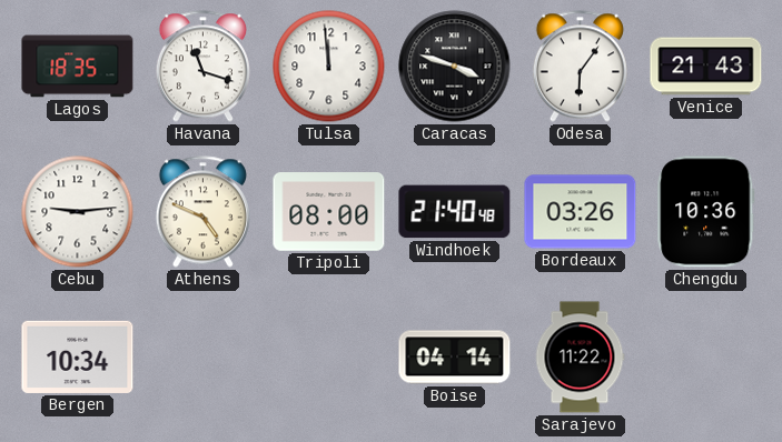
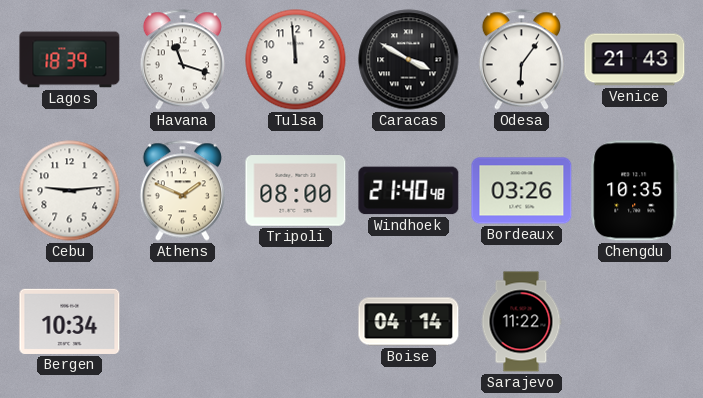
Lagos: 18:35 -> 18:39
Caracas: 3:48 -> 3:50
Athens: 4:49 -> 1:49
Chengdu: 10:36 -> 10:35
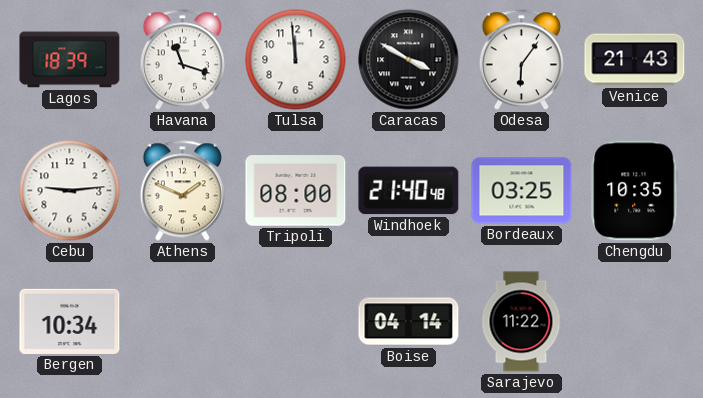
Bordeaux: 03:26 -> 03:25
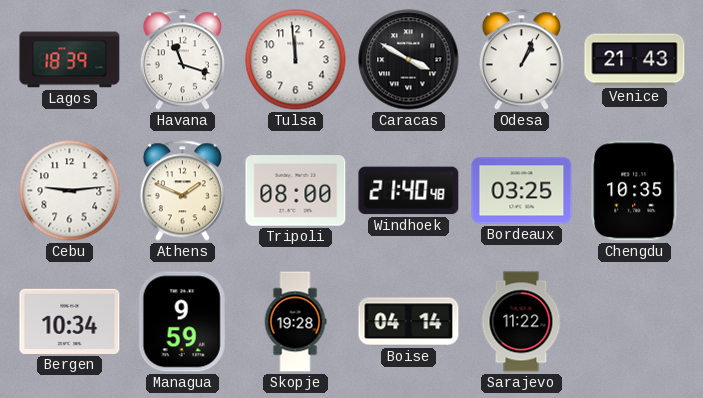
Odesa: 6:06 -> 1:04
Managua: none -> 9:59
Skopje: none -> 19:28
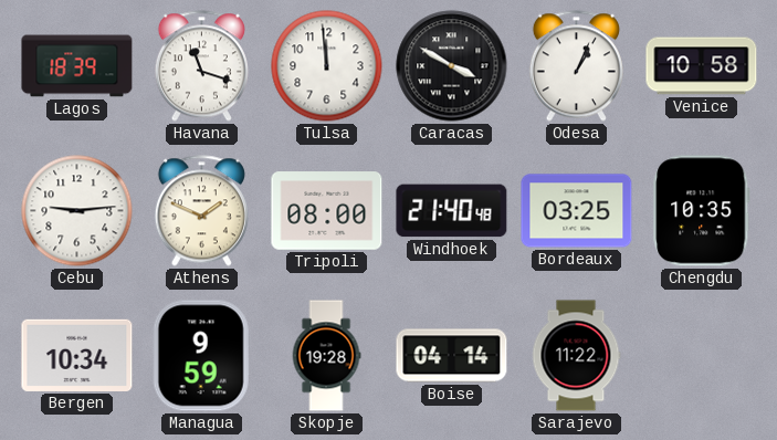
Venice: 21:43 -> 10:58
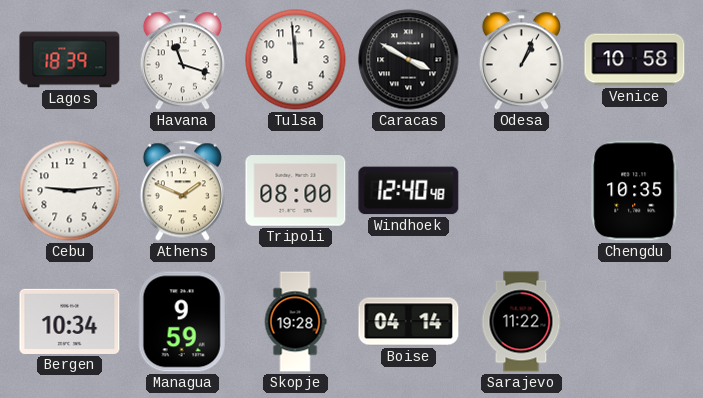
Windhoek: 21:40 -> 12:40
Bordeaux: 03:25 -> none
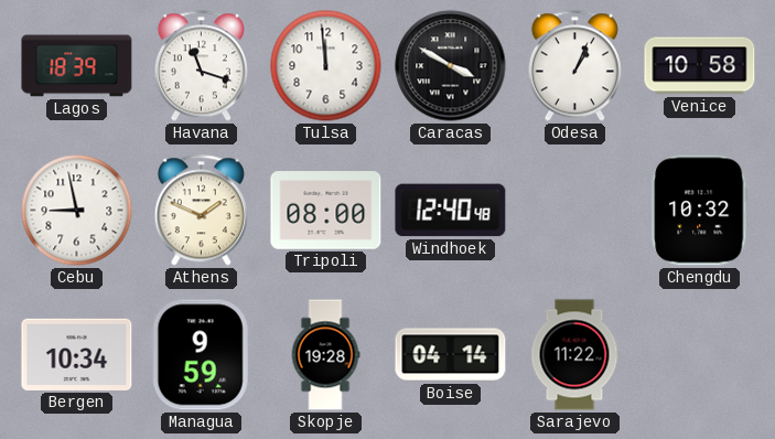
Cebu: 9:14 -> 8:58
Chengdu: 10:35 -> 10:32
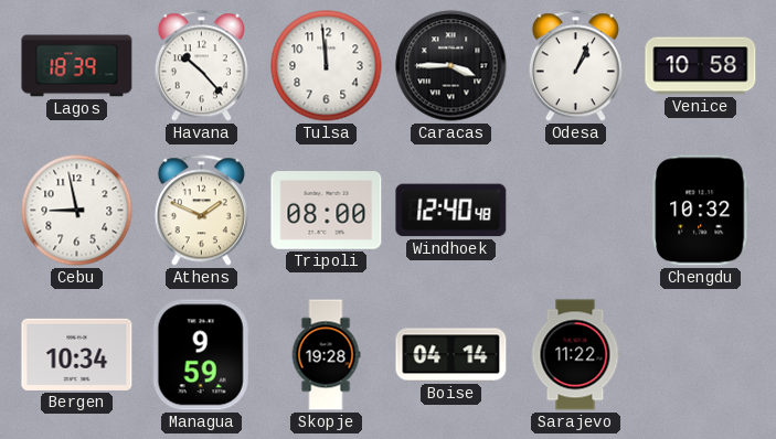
Havana: 11:18 -> 10:23
Caracas: 3:50 -> 3:45
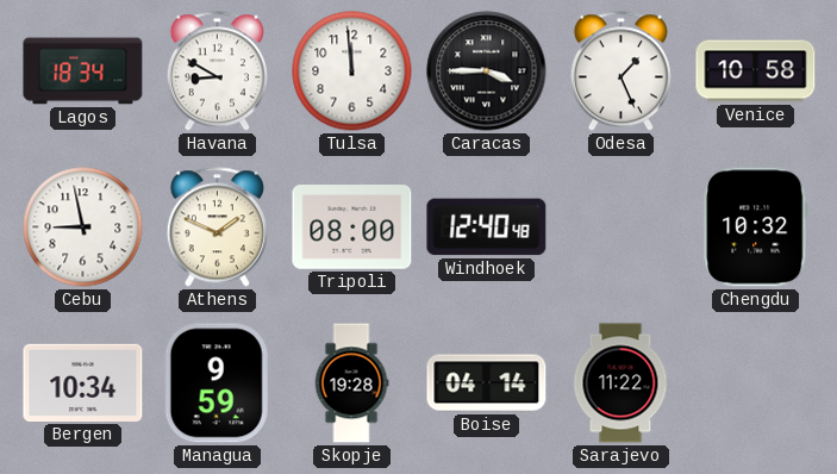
Lagos: 18:39 -> 18:34
Havana: 10:23 -> 8:50
Odesa: 1:04 -> 1:26
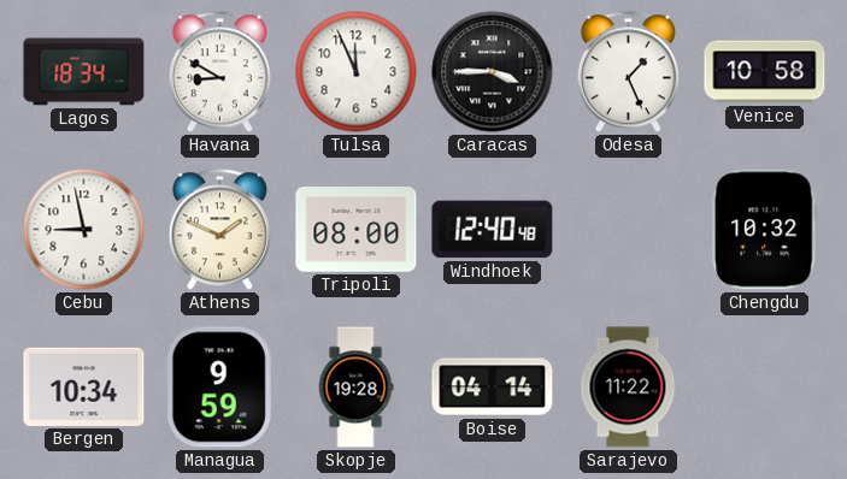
Tulsa: 11:59 -> 11:56
